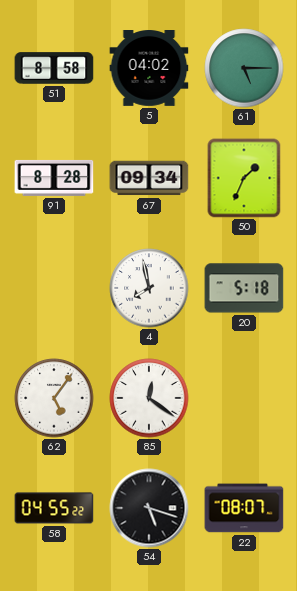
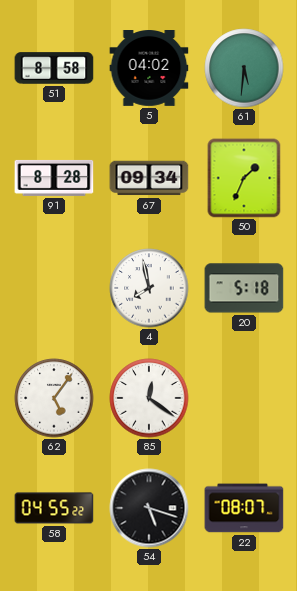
61: 5:15 -> 5:31
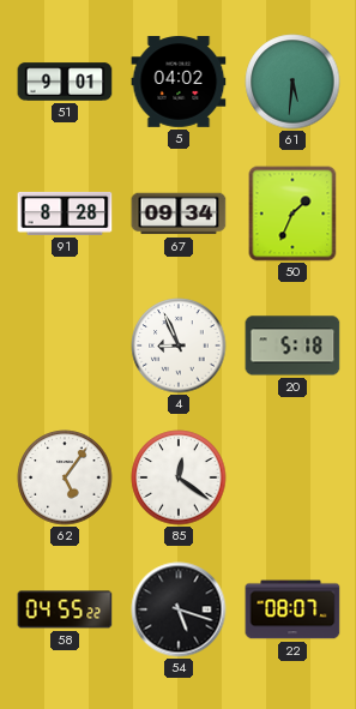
51: 8:58 -> 9:01
4: 7:58 -> 8:56
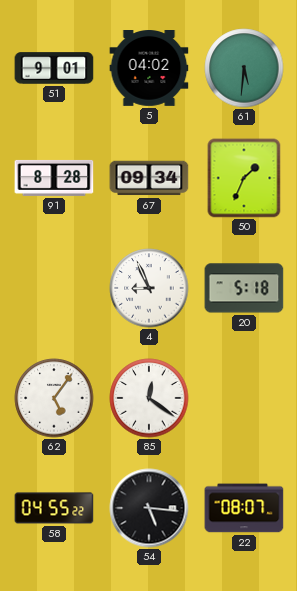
54: 5:18 -> 5:16
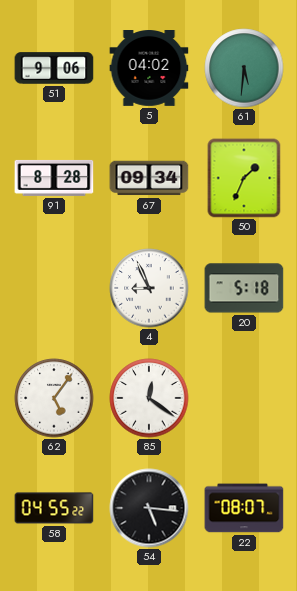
51: 9:01 -> 9:06
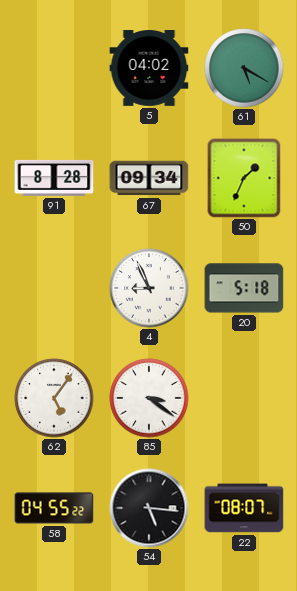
51: 9:06 -> none
61: 5:31 -> 5:20
85: 12:21 -> 3:21
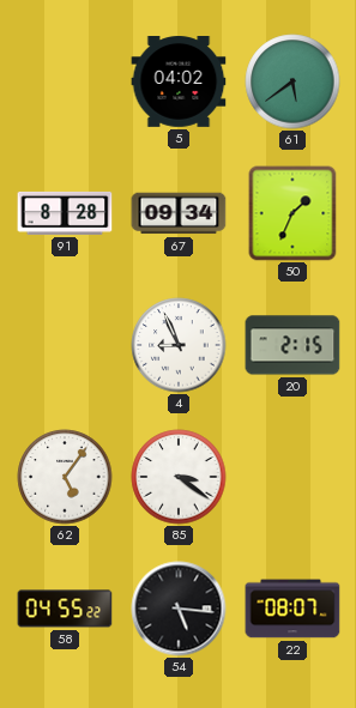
61: 5:20 -> 5:39
20: 5:18 -> 2:15
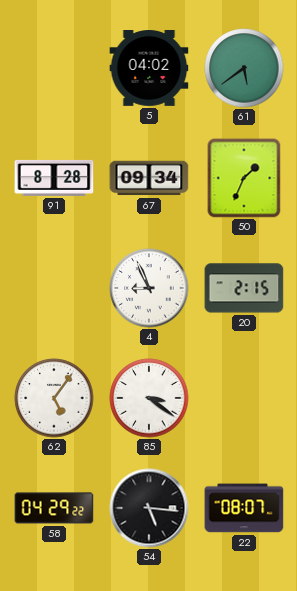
58: 04:55 -> 04:29
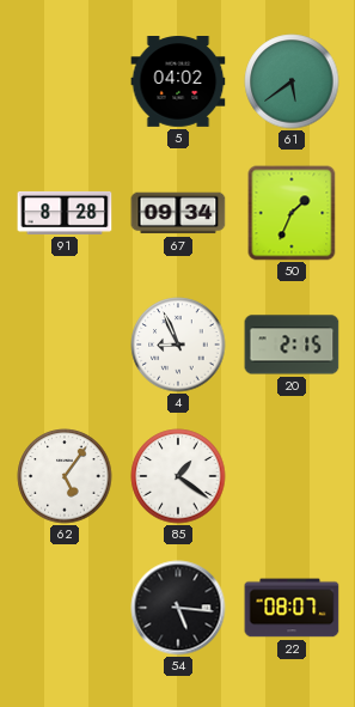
85: 3:21 -> 1:21
58: 04:29 -> none
